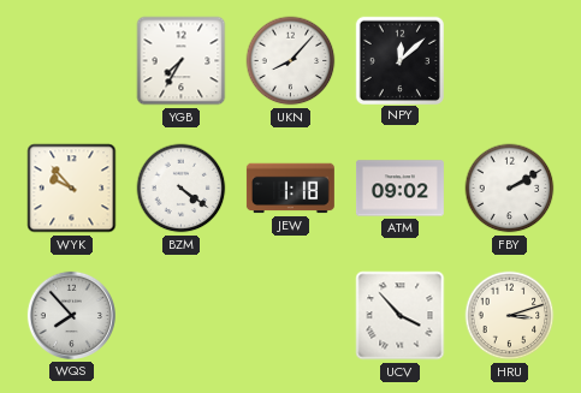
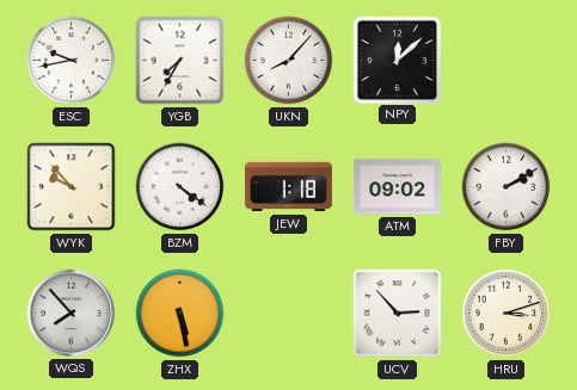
ESC: none -> 9:43
ZHX: none -> 5:28
UCV: 3:53 -> 2:53
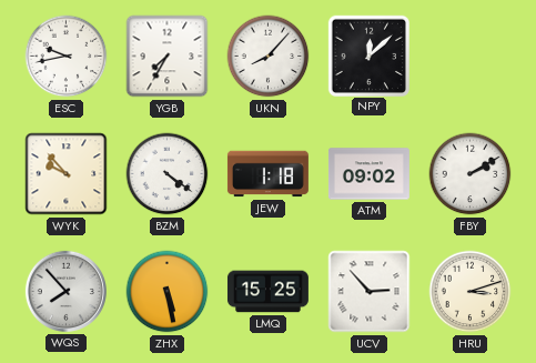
LMQ: none -> 15:25
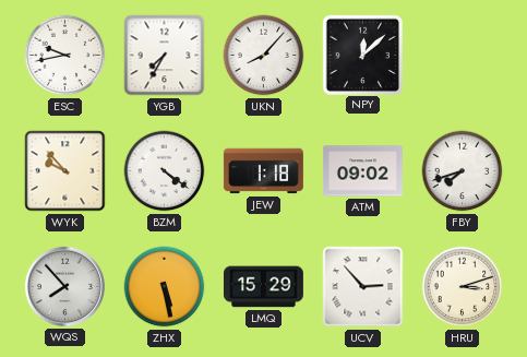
FBY: 2:10 -> 7:42
LMQ: 15:25 -> 15:29
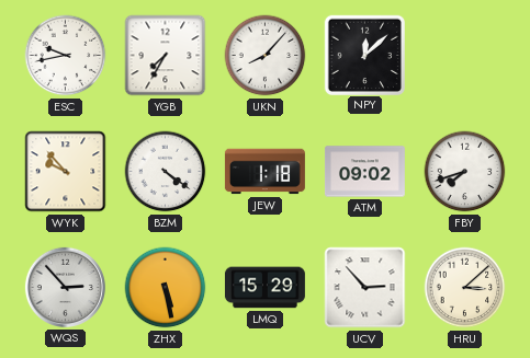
WQS: 7:53 -> 2:53
HRU: 3:12 -> 3:08
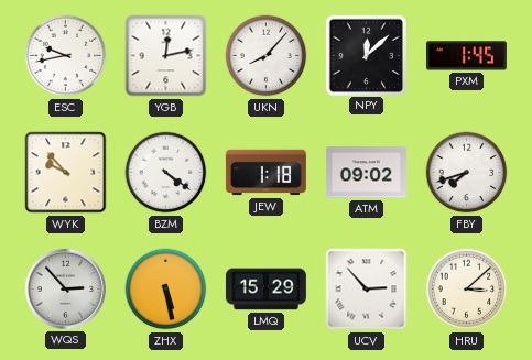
YGB: 7:35 -> 12:13
PXM: none -> 1:45
